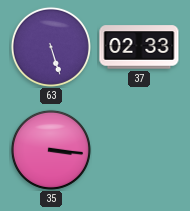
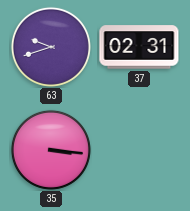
63: 5:27 -> 9:42
37: 02:33 -> 02:31
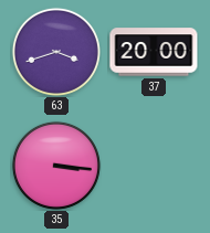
63: 9:42 -> 3:42
37: 02:31 -> 20:00
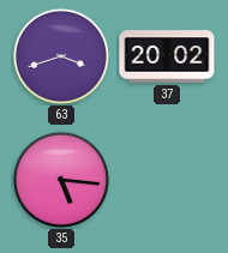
37: 20:00 -> 20:02
35: 3:16 -> 5:16
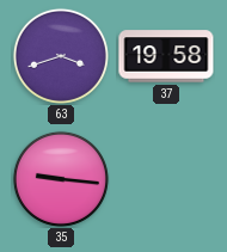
37: 20:02 -> 19:58
35: 5:16 -> 9:16
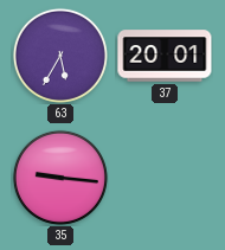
63: 3:42 -> 5:35
37: 19:58 -> 20:01
